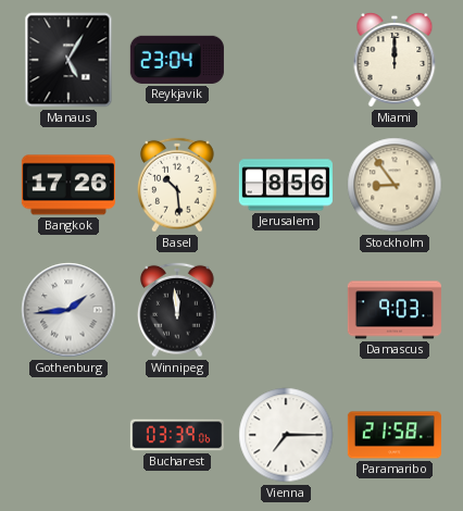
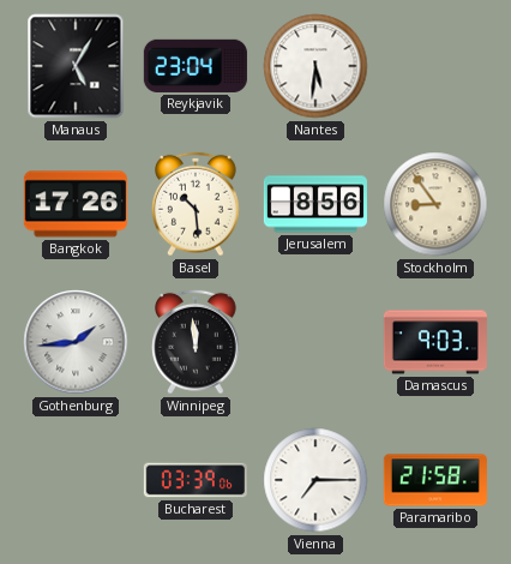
Nantes: none -> 5:31
Miami: 12:00 -> none
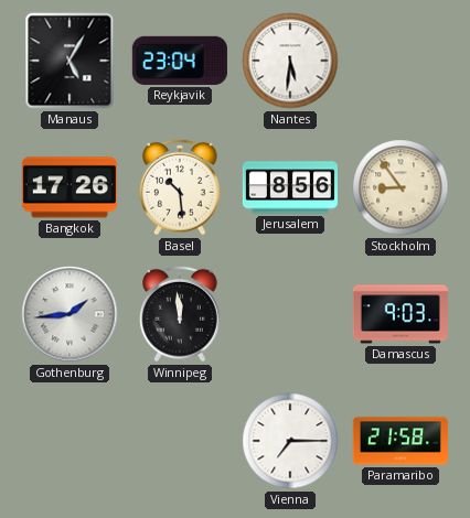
Bucharest: 03:39 -> none
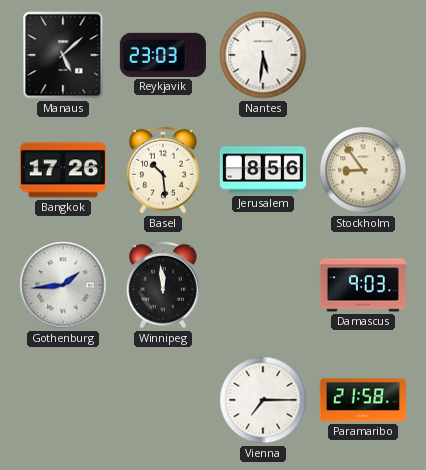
Manaus: 5:05 -> 5:08
Reykjavik: 23:04 -> 23:03
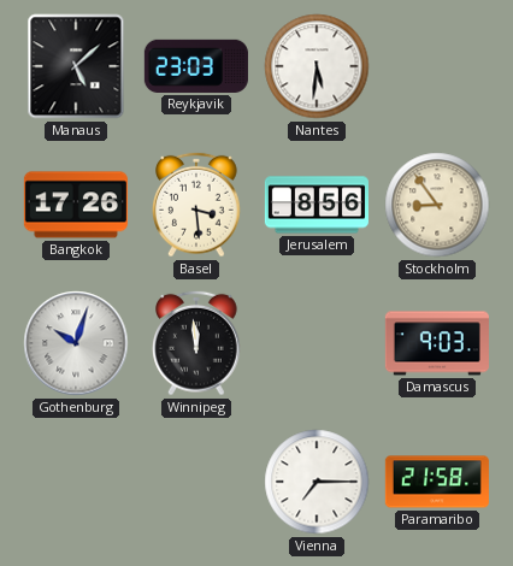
Basel: 10:29 -> 3:29
Gothenburg: 1:44 -> 10:03
